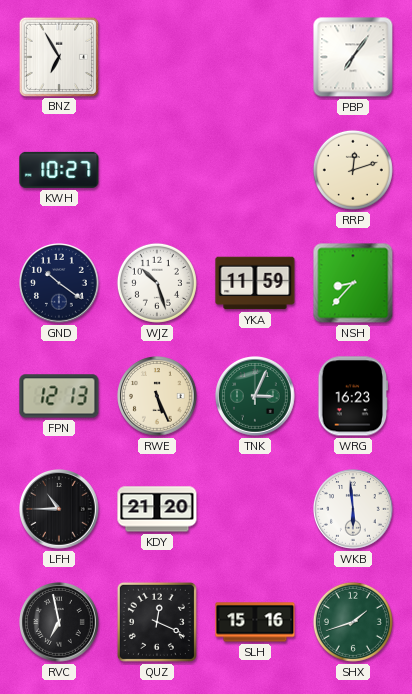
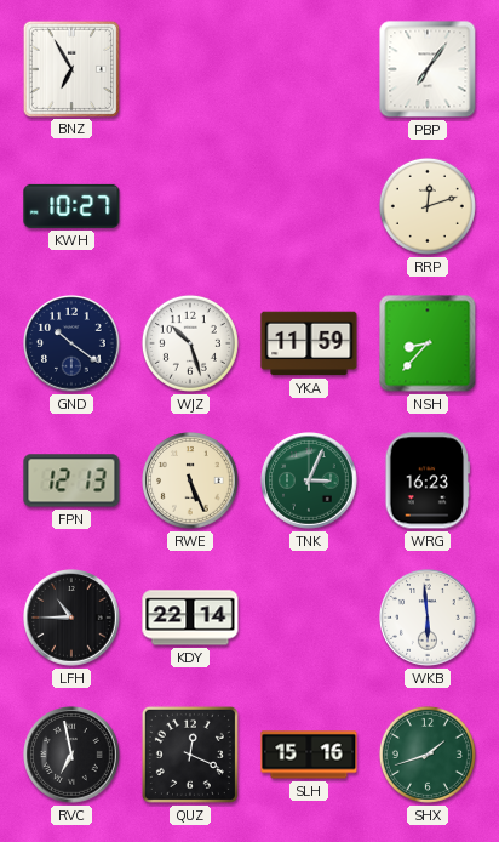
KDY: 21:20 -> 22:14
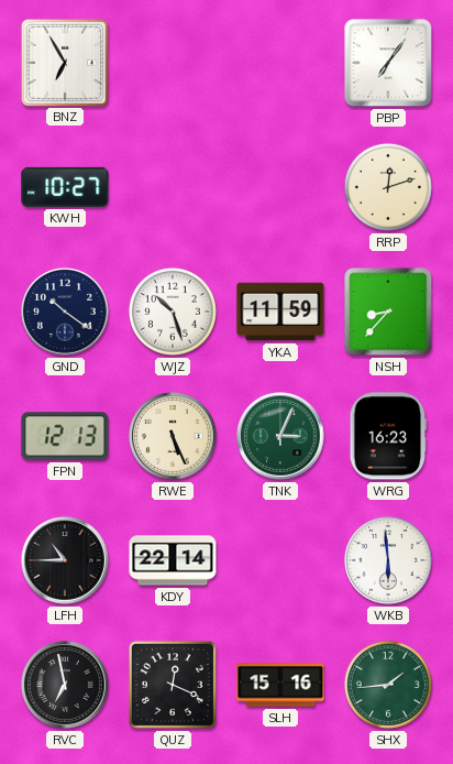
SHX: 1:42 -> 1:44
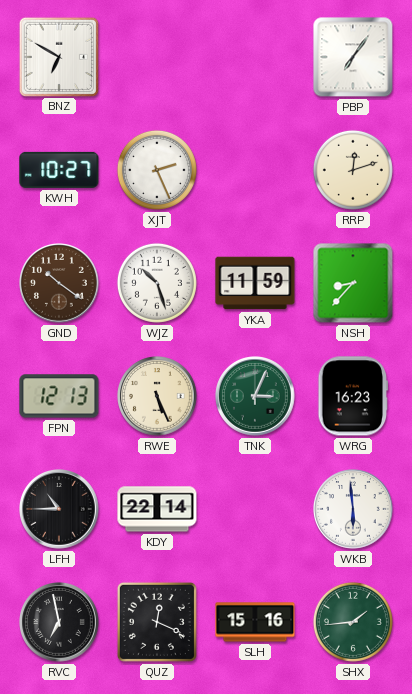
BNZ: 6:55 -> 6:50
XJT: none -> 2:26
GND dial: navy -> brown
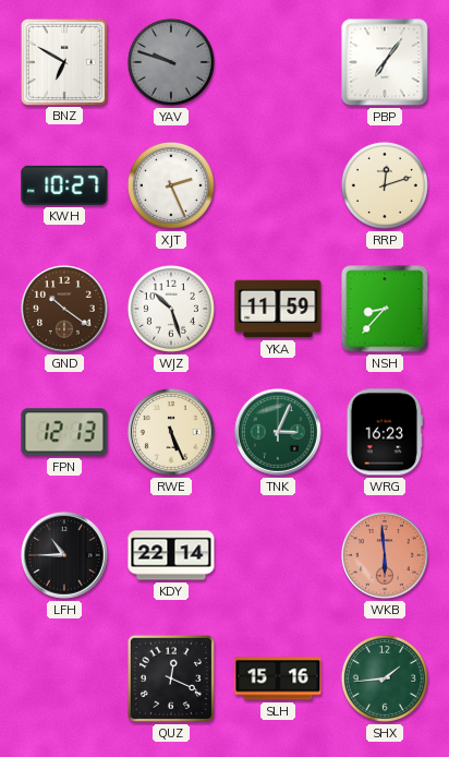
YAV: none -> 9:48
WKB dial: white -> salmon
RVC: 6:58 -> none
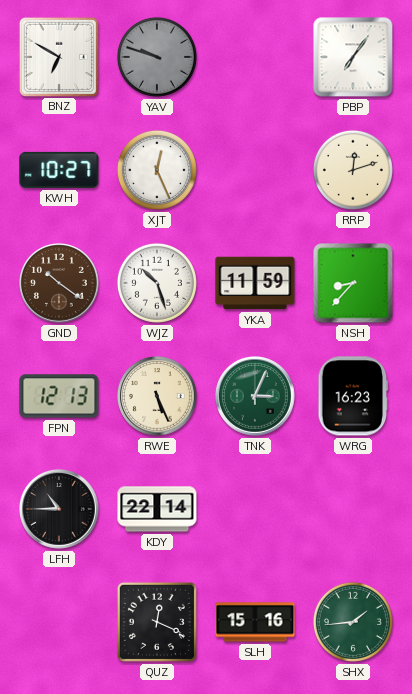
XJT: 2:26 -> 12:26
WKB: 5:59 -> none
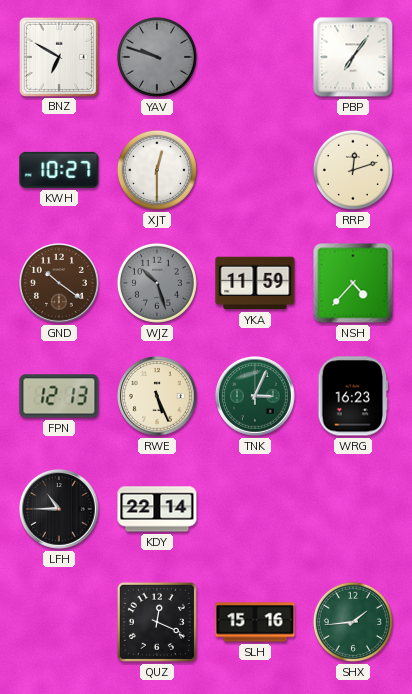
XJT: 12:26 -> 12:30
WJZ dial: white -> grey
NSH: 8:37 -> 4:37
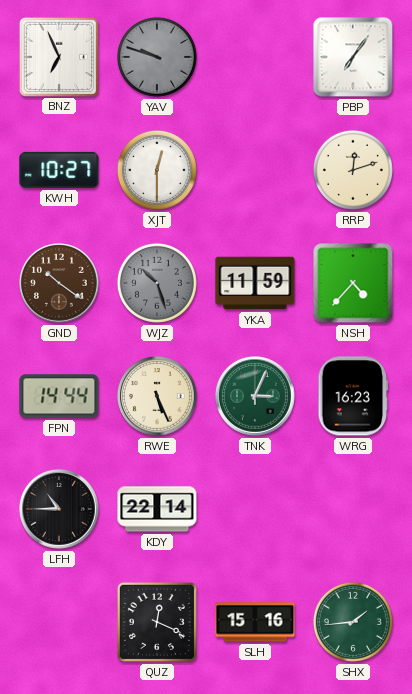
BNZ: 6:50 -> 6:56
FPN: 12:13 -> 14:44
